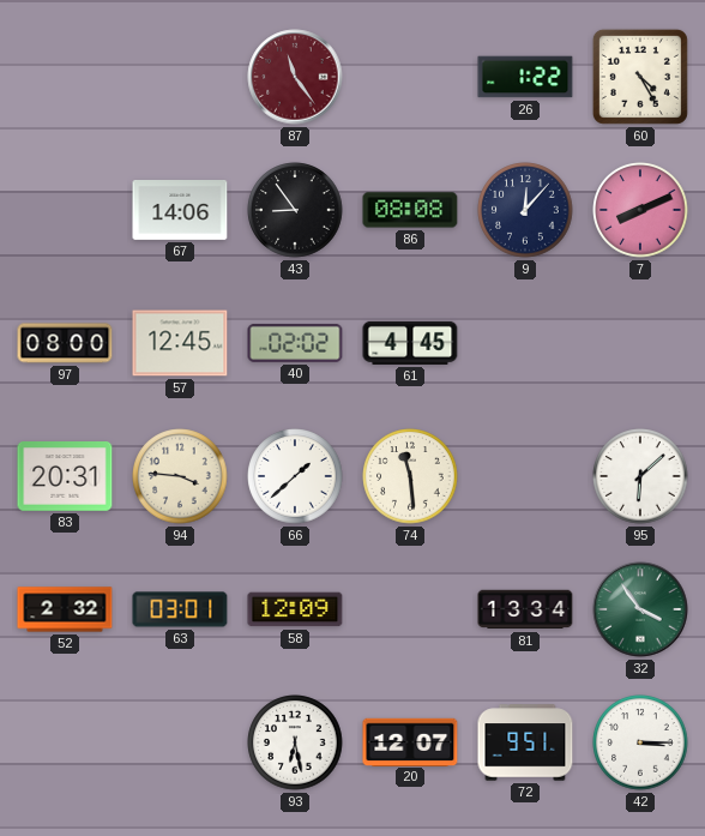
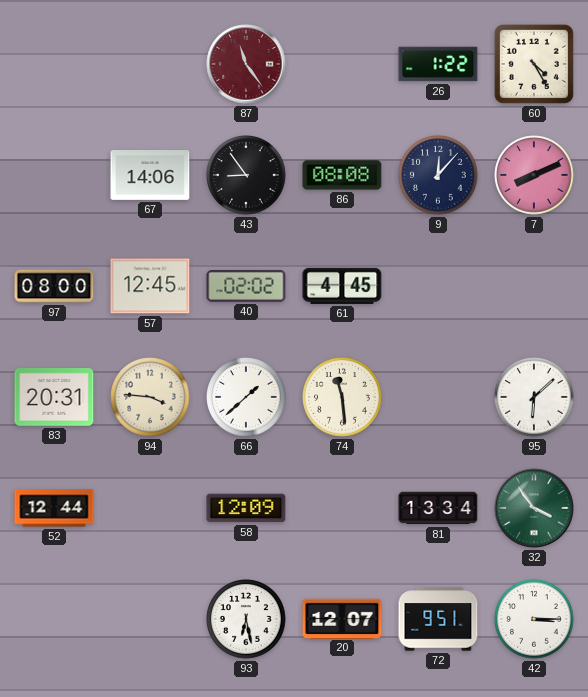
52: 2:32 -> 12:44
63: 03:01 -> none
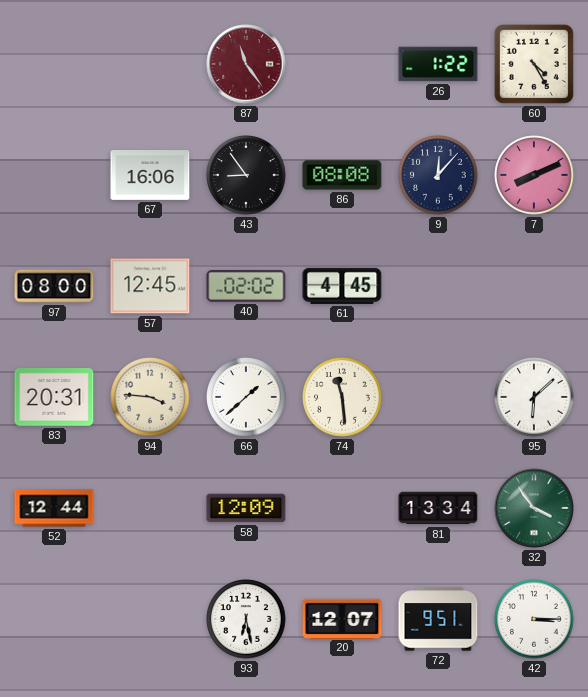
67: 14:06 -> 16:06
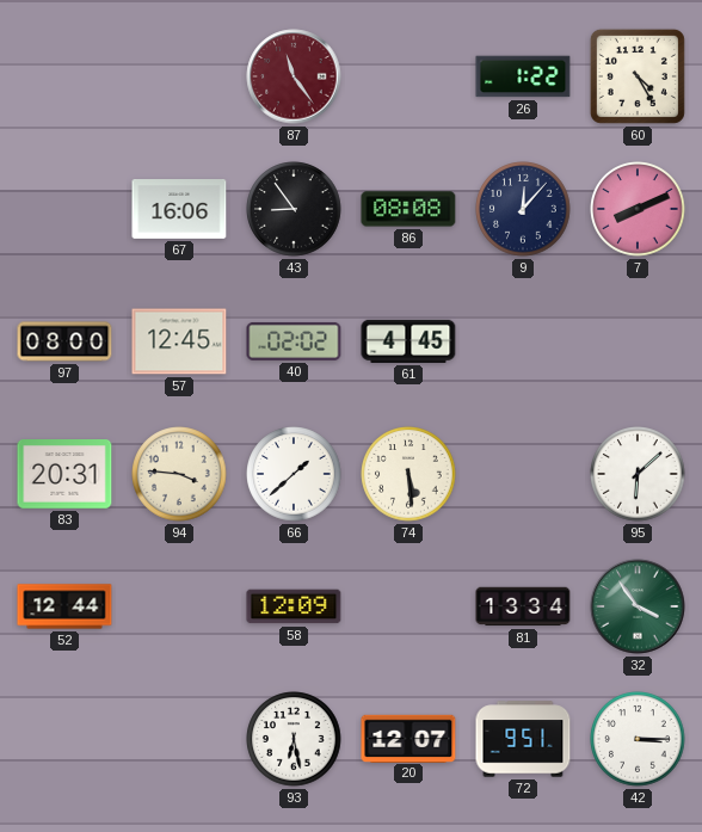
74: 11:29 -> 5:29
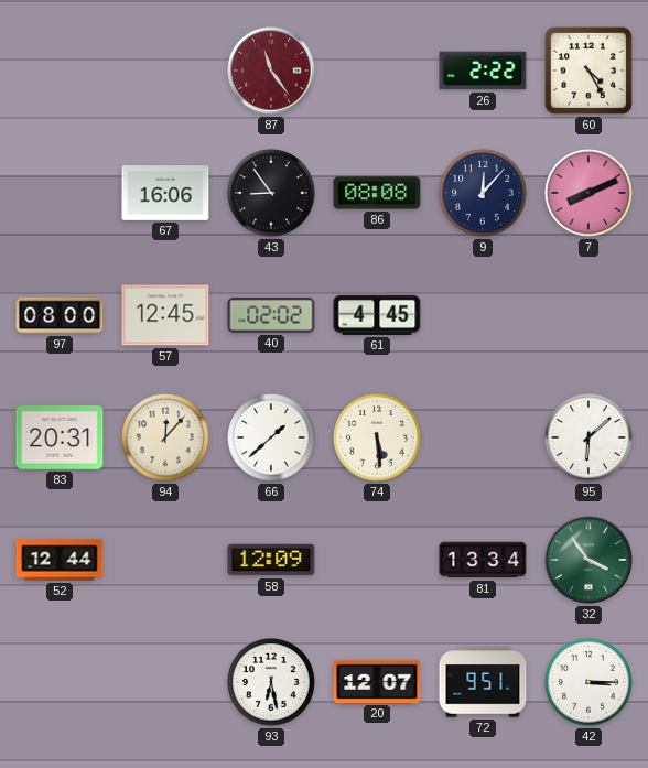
26: 1:22 -> 2:22
94: 3:46 -> 12:07
